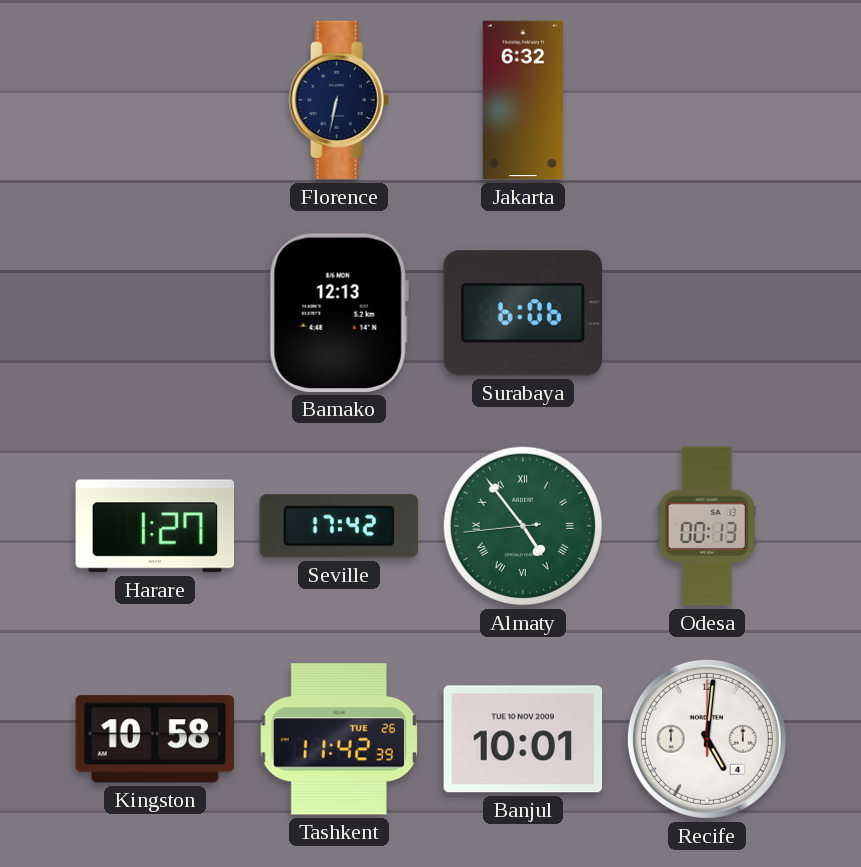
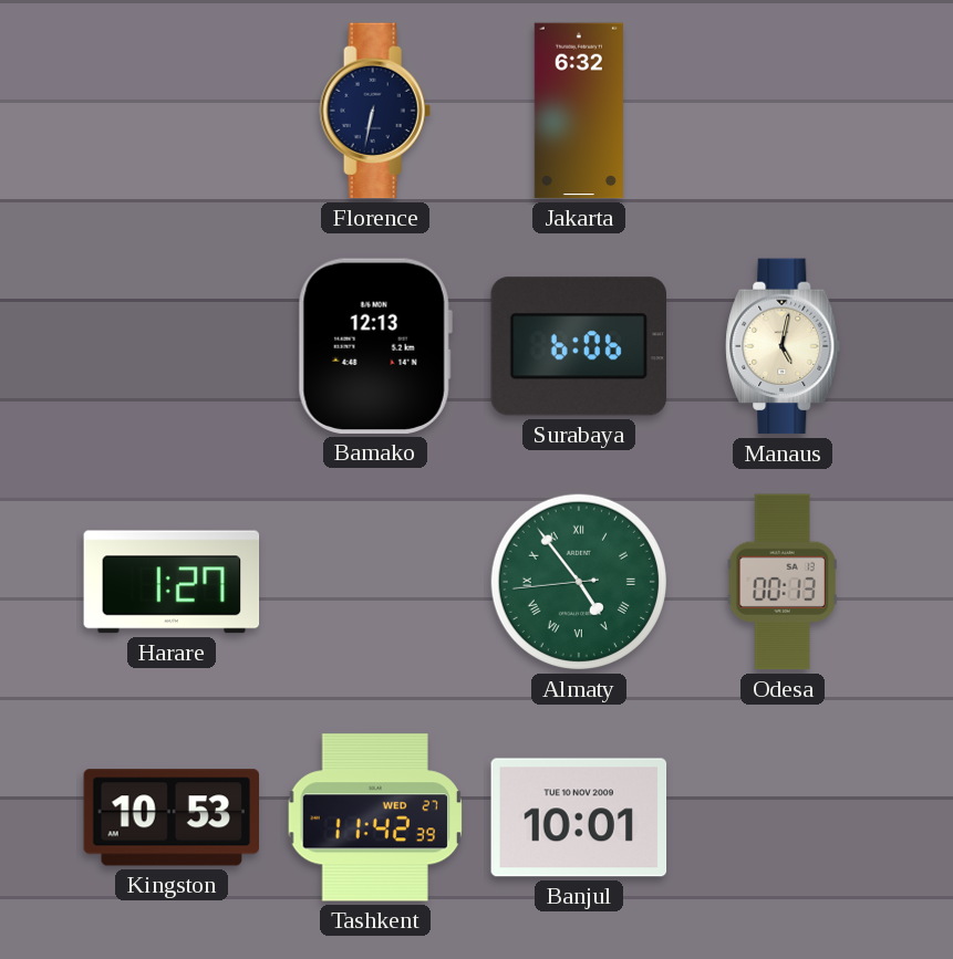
Manaus: none -> 5:02
Seville: 17:42 -> none
Kingston: 10:58 -> 10:53
Tashkent date: TUE 26 -> WED 27
Recife: 5:01 -> none
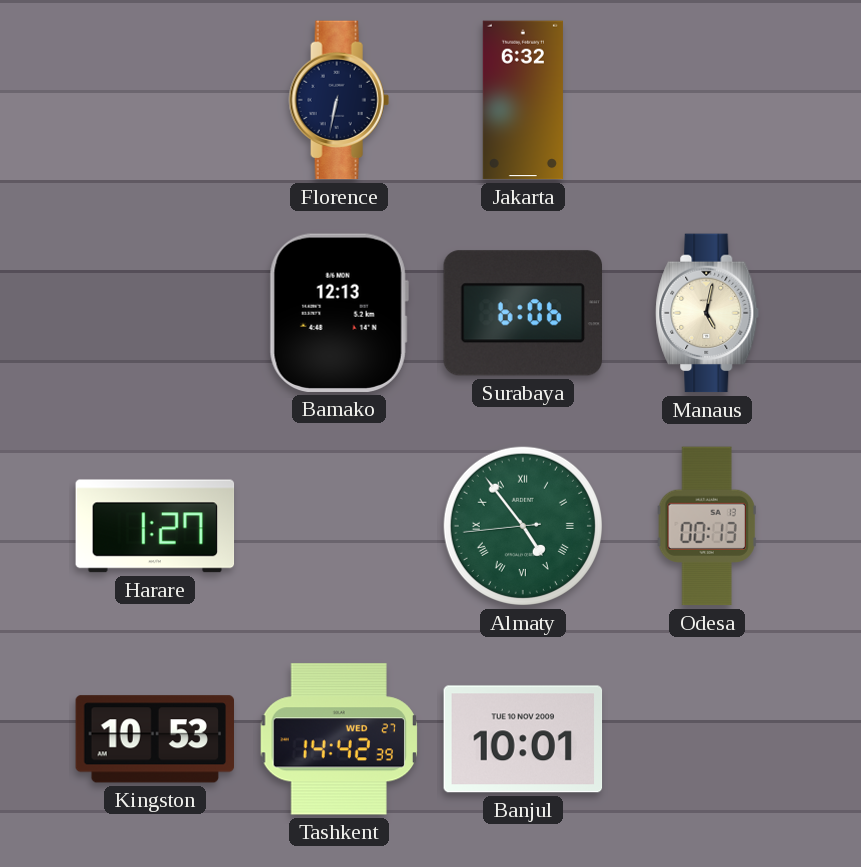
Tashkent: 11:42 -> 14:42
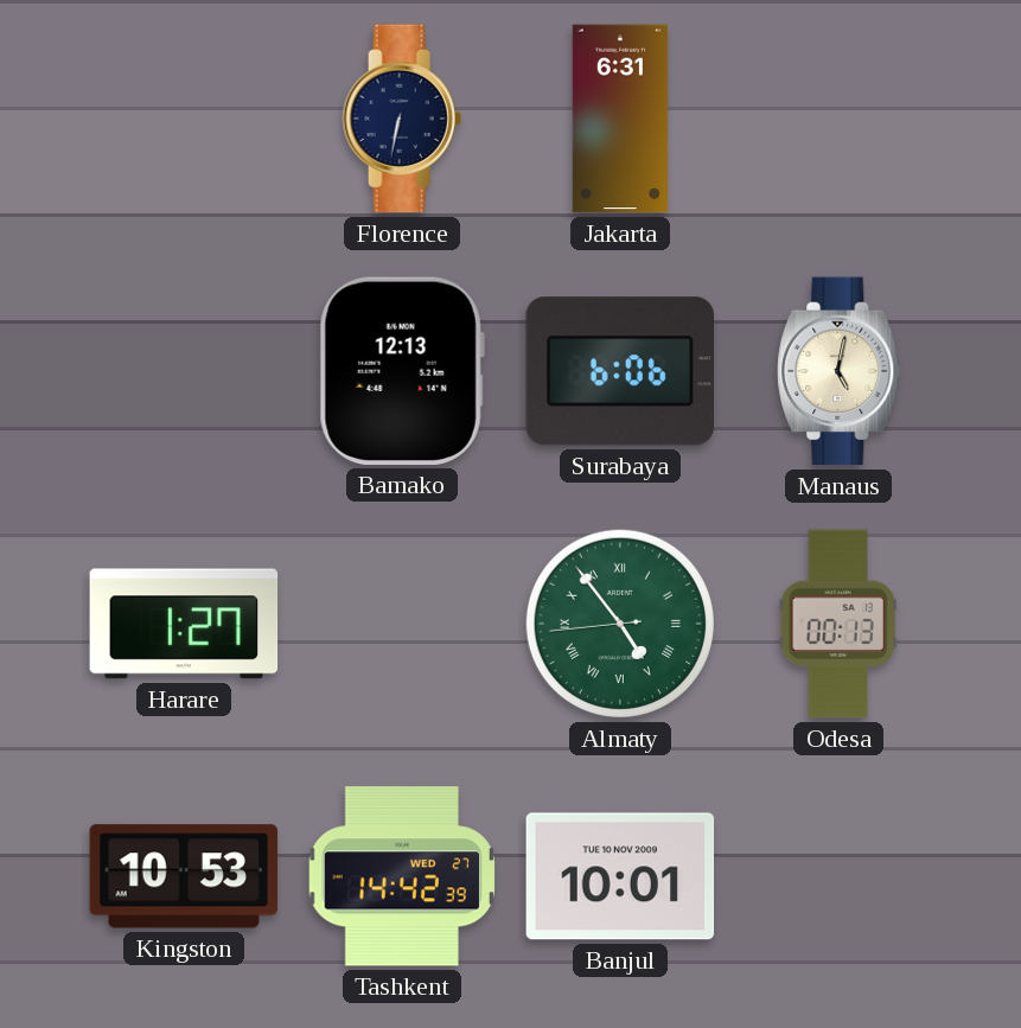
Jakarta: 6:32 -> 6:31
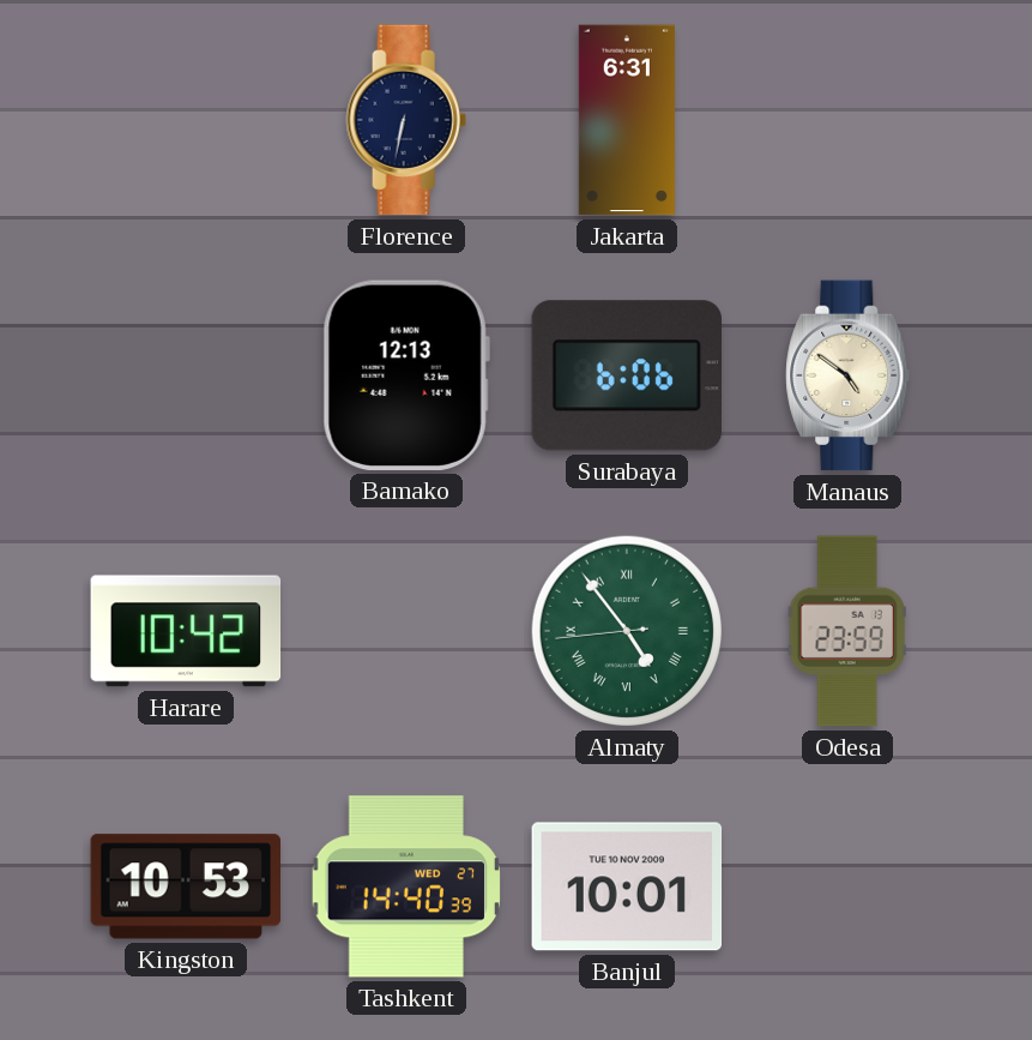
Manaus: 5:02 -> 4:51
Harare: 1:27 -> 10:42
Odesa: 00:13 -> 23:59
Tashkent: 14:42 -> 14:40
